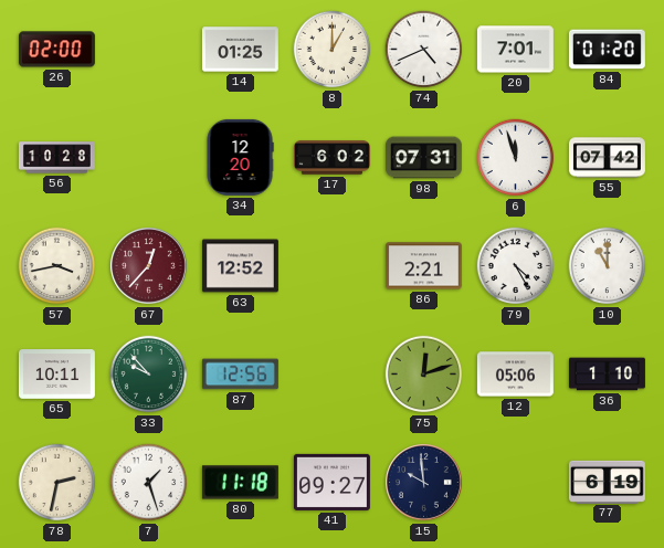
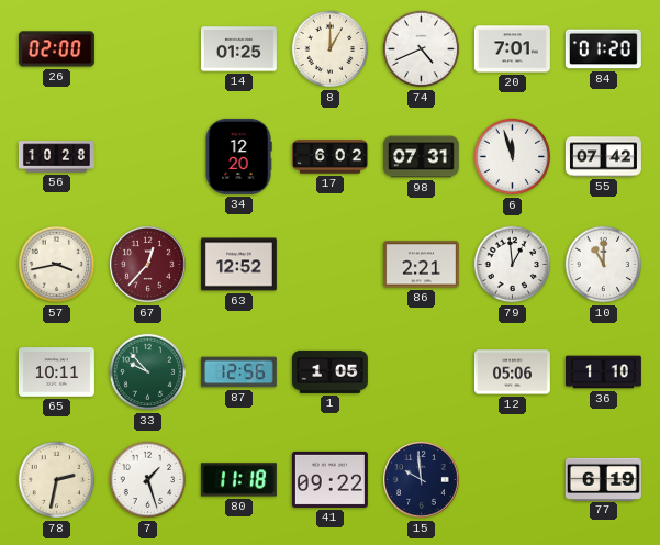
79: 4:25 -> 12:59
1: none -> 1:05
75: 12:12 -> none
41: 09:27 -> 09:22
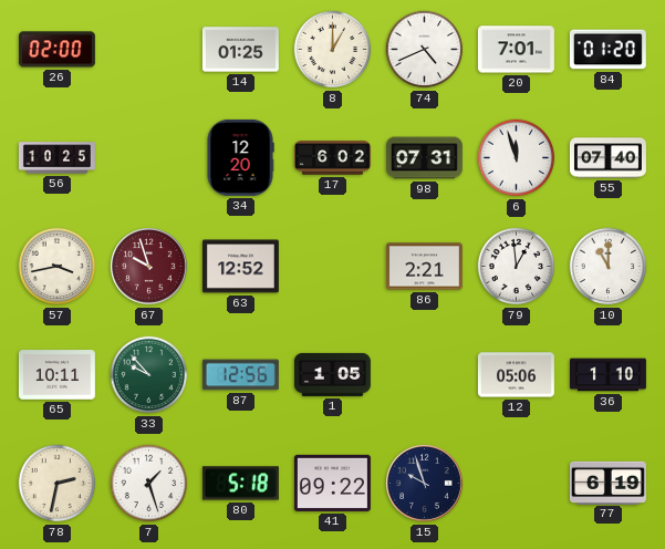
56: 10:28 -> 10:25
55: 07:42 -> 07:40
67: 12:37 -> 9:57
80: 11:18 -> 5:18
15: 9:59 -> 9:57
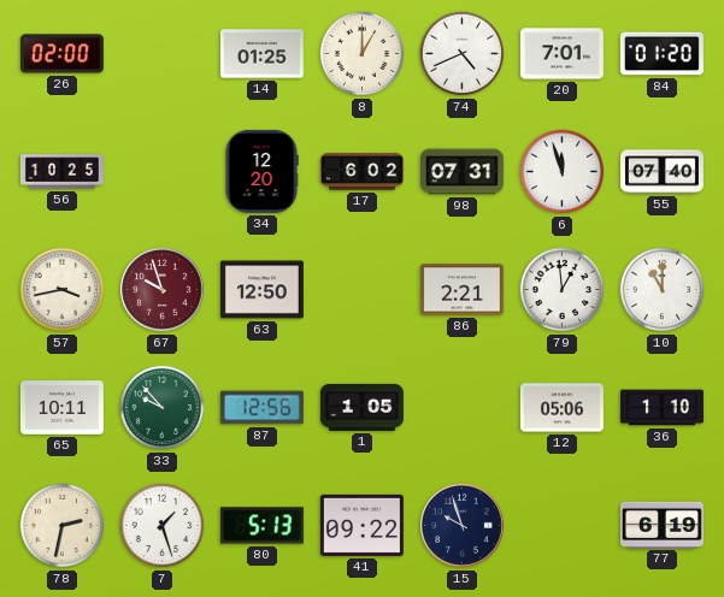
63: 12:52 -> 12:50
80: 5:18 -> 5:13
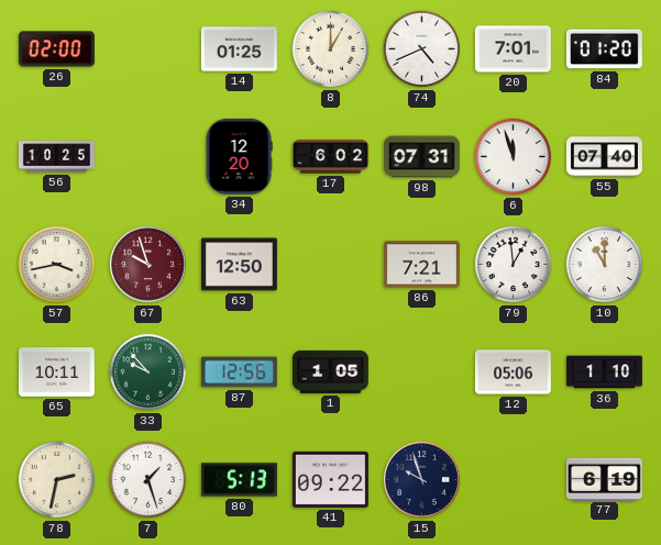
86: 2:21 -> 7:21
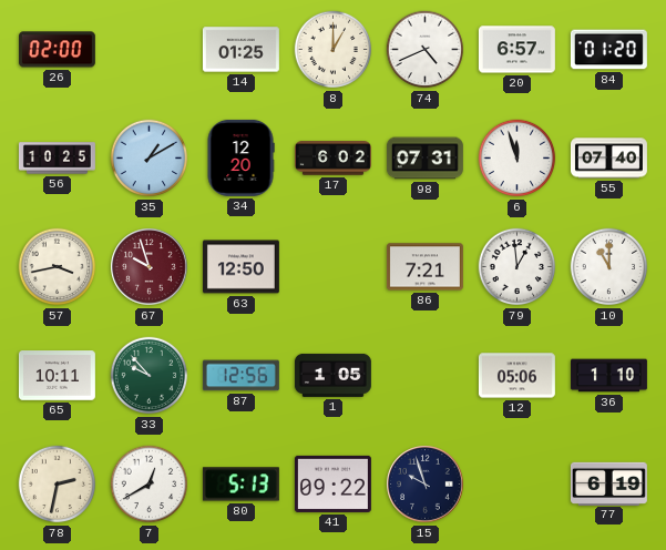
20: 7:01 -> 6:57
35: none -> 1:10
7: 1:27 -> 12:40
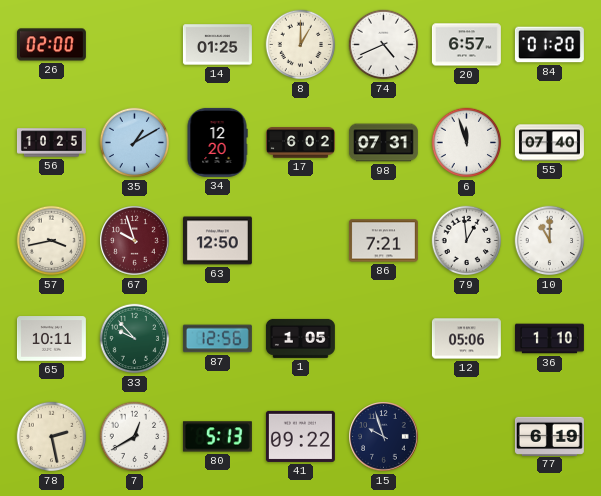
78: 2:32 -> 2:28
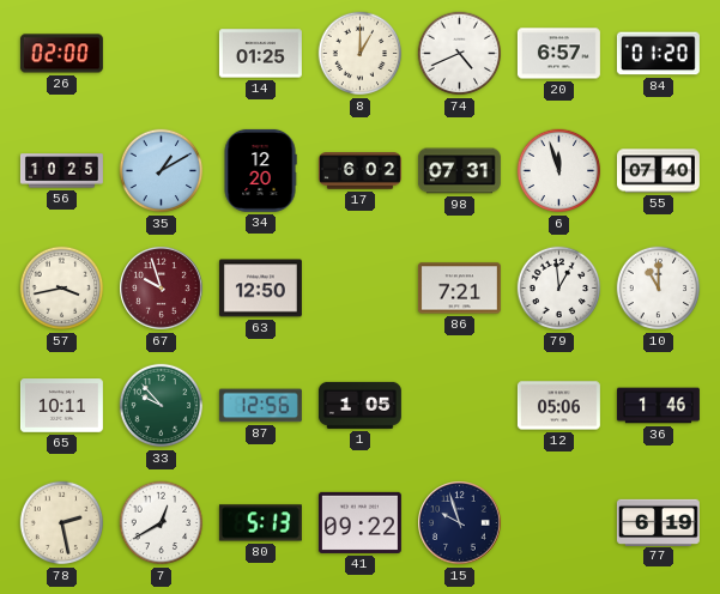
36: 1:10 -> 1:46
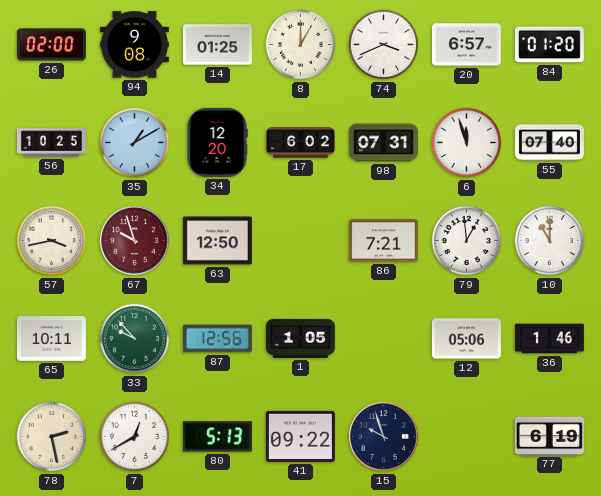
94: none -> 9:08
74: 4:41 -> 3:41
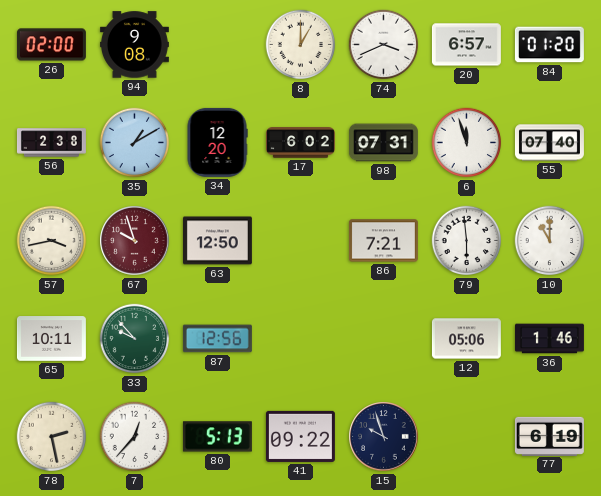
14: 01:25 -> none
56: 10:25 -> 2:38
79: 12:59 -> 5:59
1: 1:05 -> none
7: 12:40 -> 12:37
